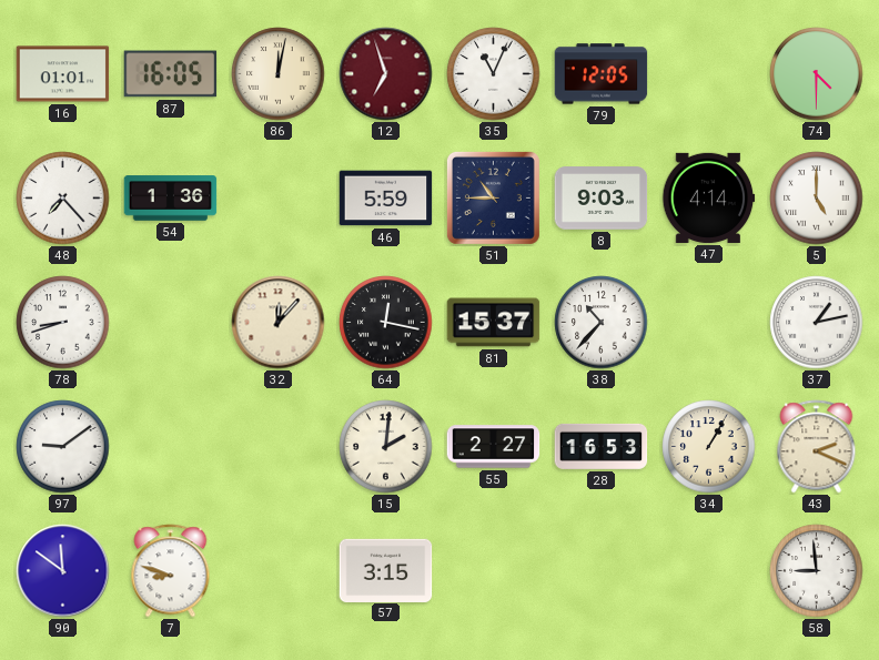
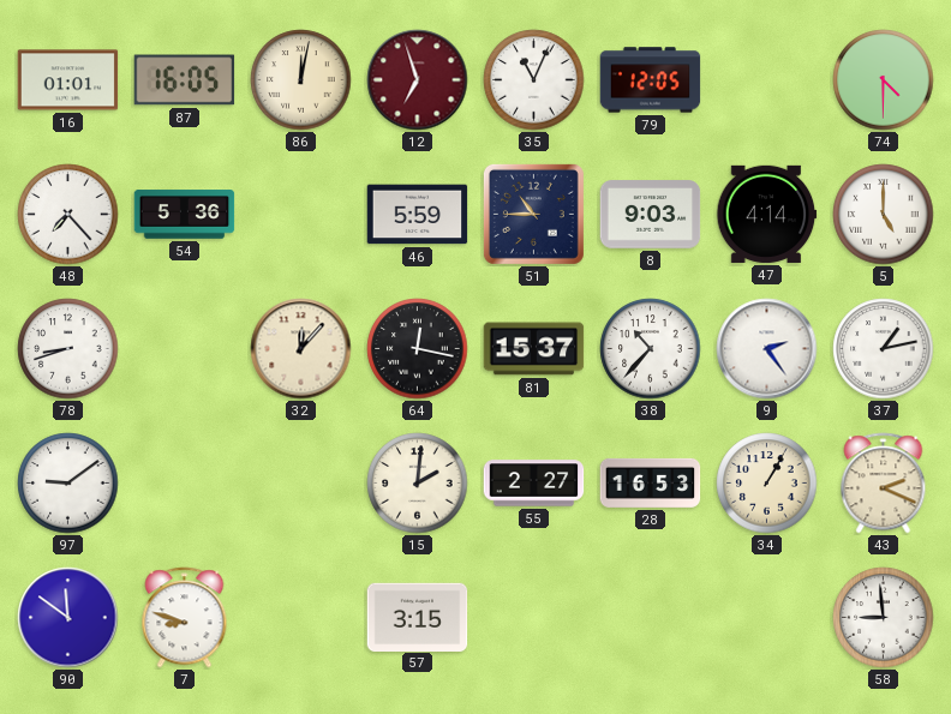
54: 1:36 -> 5:36
9: none -> 2:24
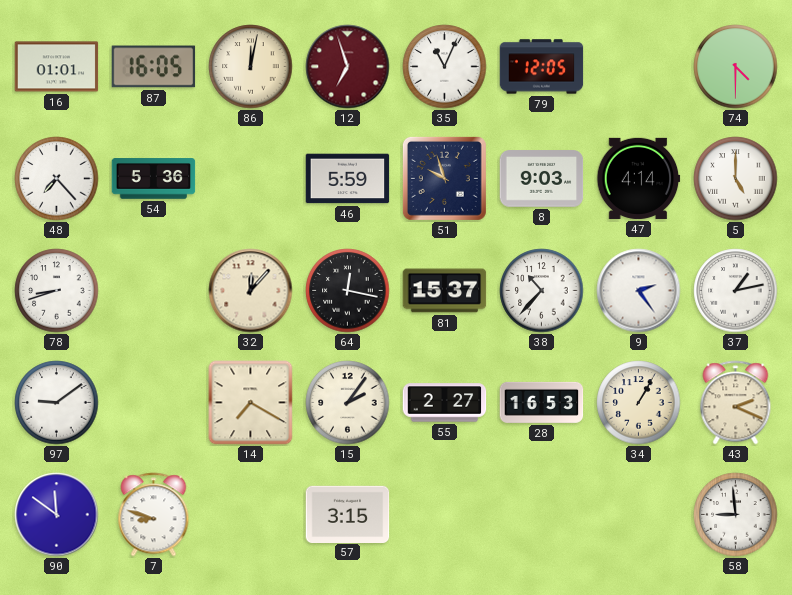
51: 10:45 -> 9:57
14: none -> 7:20
15: 2:01 -> 2:06
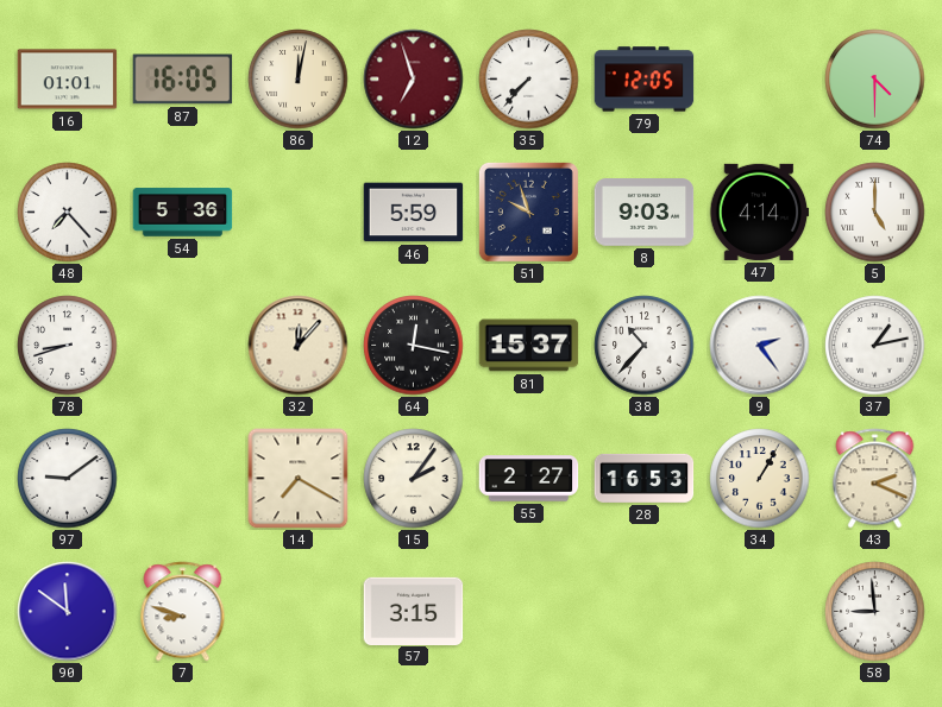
35: 11:04 -> 7:37
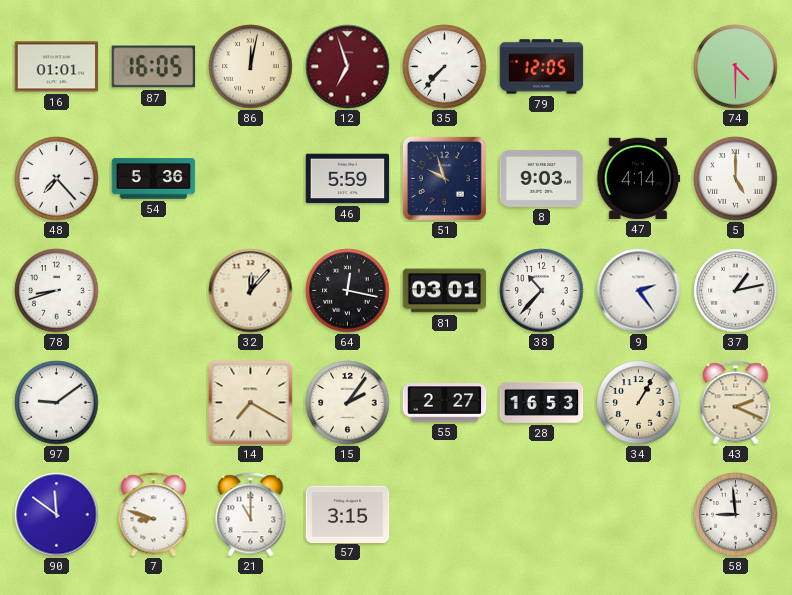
81: 15:37 -> 03:01
21: none -> 11:00
